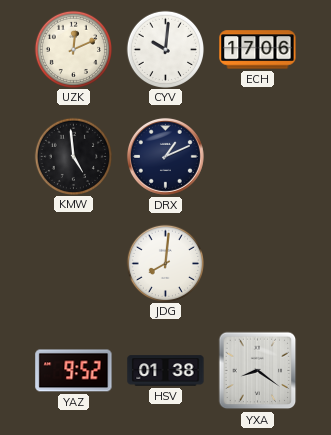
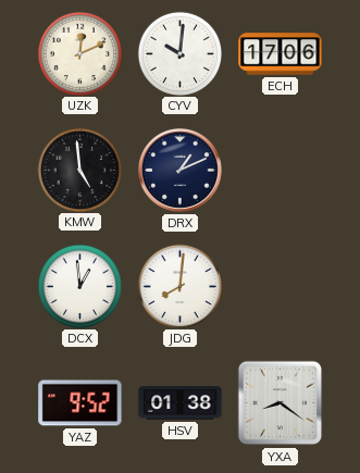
DCX: none -> 12:59
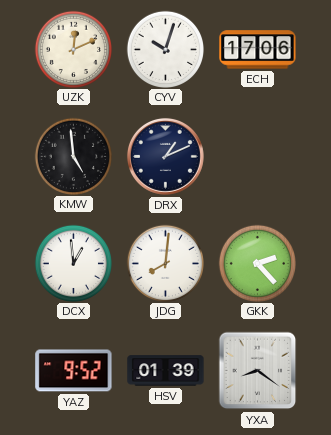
CYV: 10:01 -> 10:03
GKK: none -> 2:23
HSV: 01:38 -> 01:39
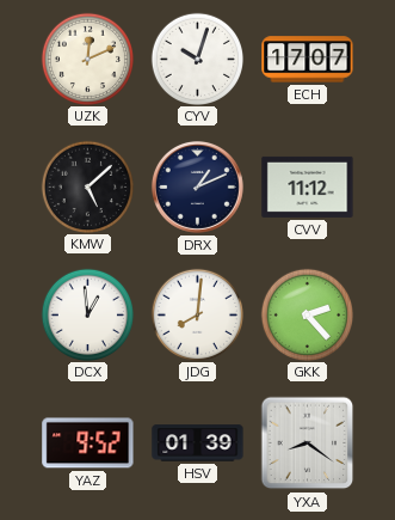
ECH: 17:06 -> 17:07
KMW: 4:59 -> 5:08
CVV: none -> 11:12
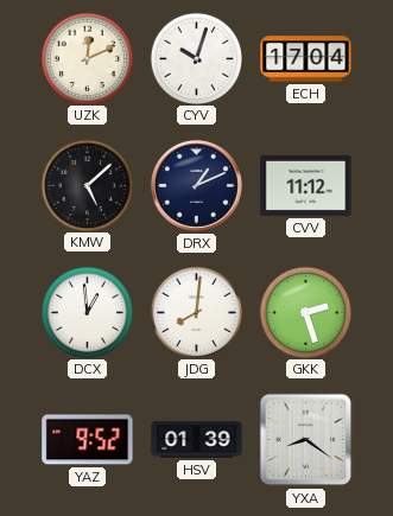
ECH: 17:07 -> 17:04
GKK: 2:23 -> 2:27
